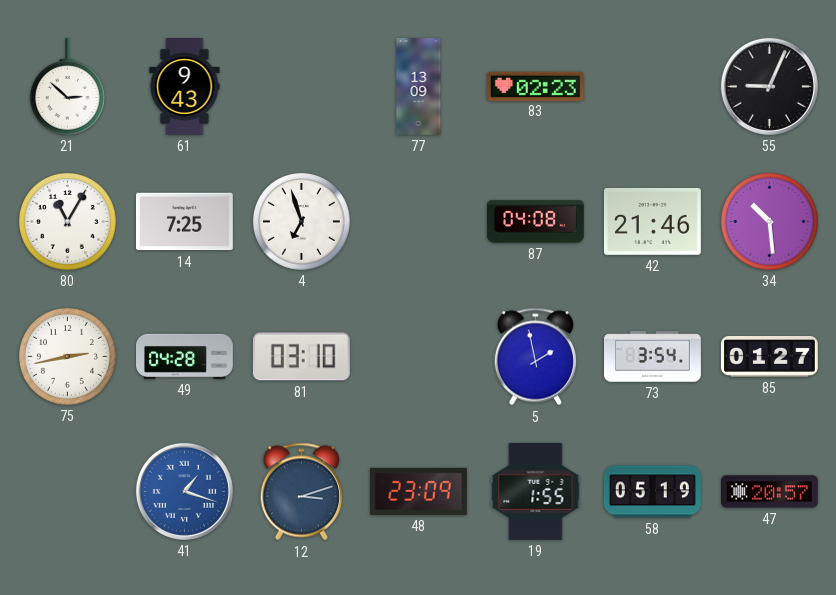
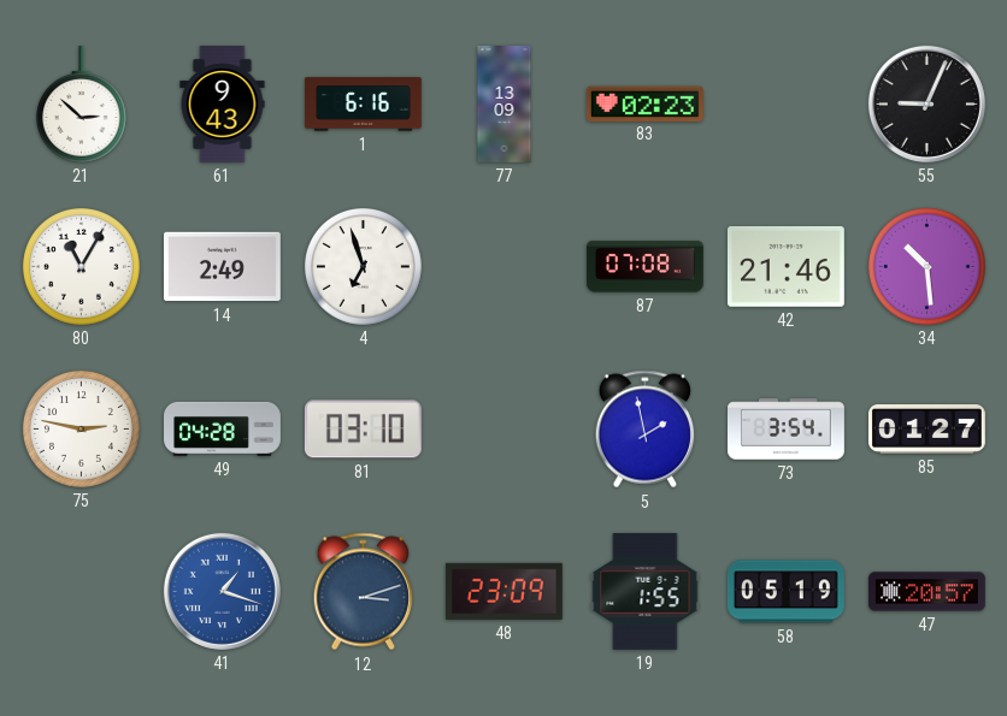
1: none -> 6:16
14: 7:25 -> 2:49
87: 04:08 -> 07:08
75: 2:43 -> 2:47
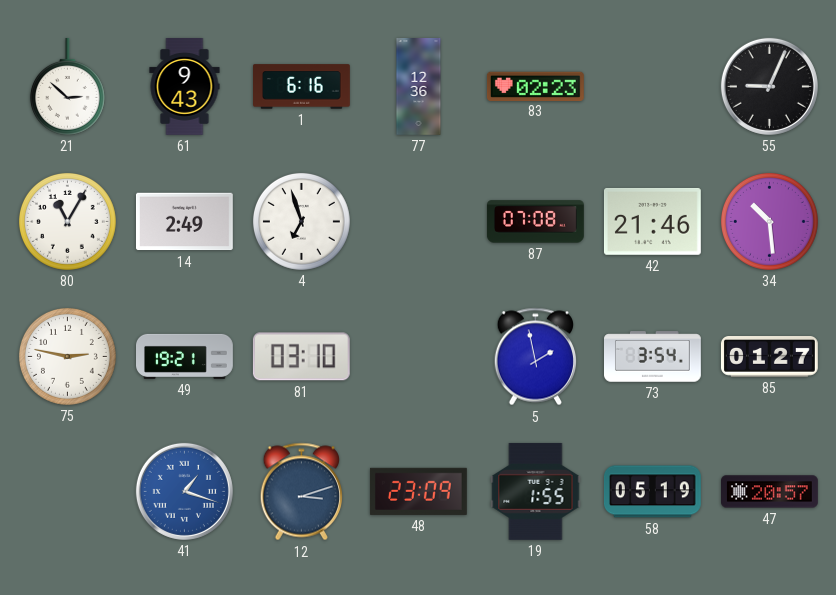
77: 13:09 -> 12:36
49: 04:28 -> 19:21
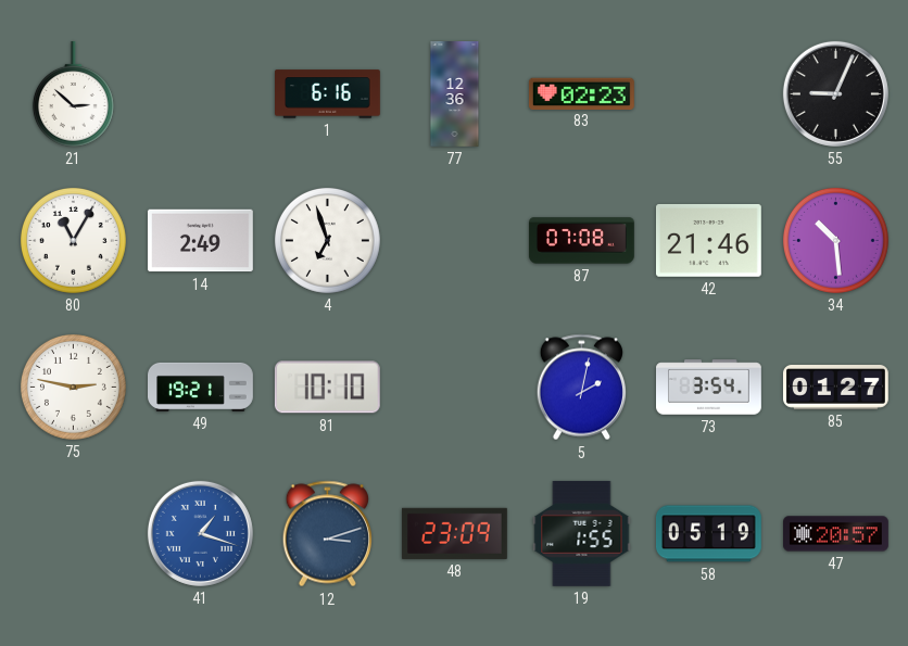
61: 9:43 -> none
81: 03:10 -> 10:10
5: 1:58 -> 2:02
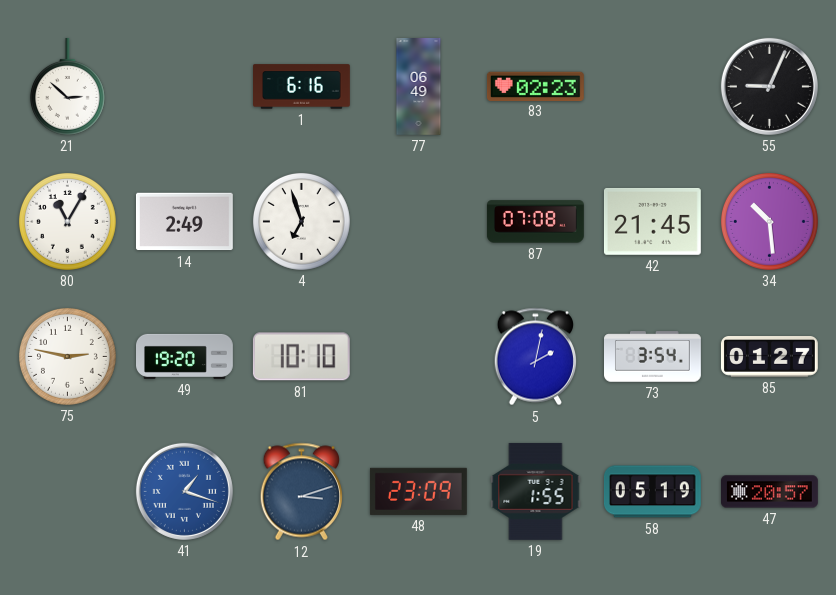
77: 12:36 -> 06:49
42: 21:46 -> 21:45
49: 19:21 -> 19:20
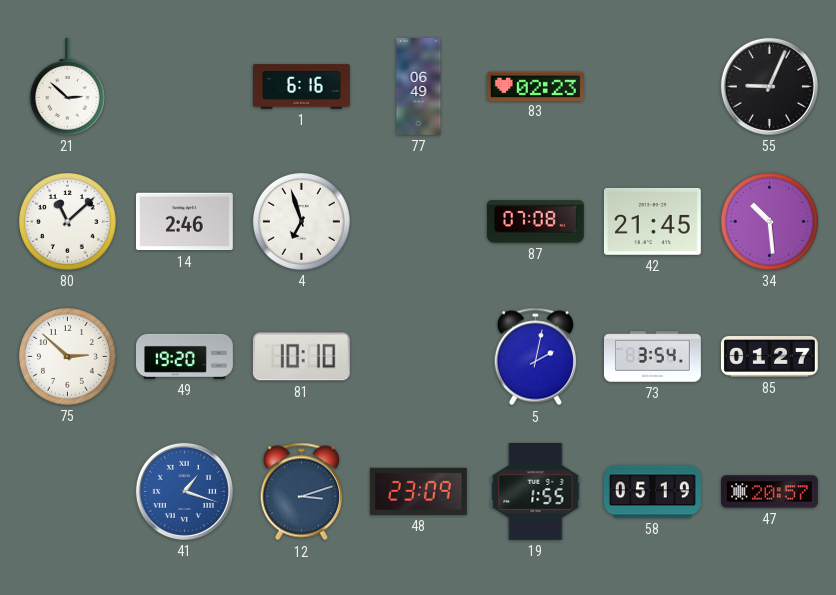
80: 11:05 -> 11:08
14: 2:49 -> 2:46
75: 2:47 -> 2:52
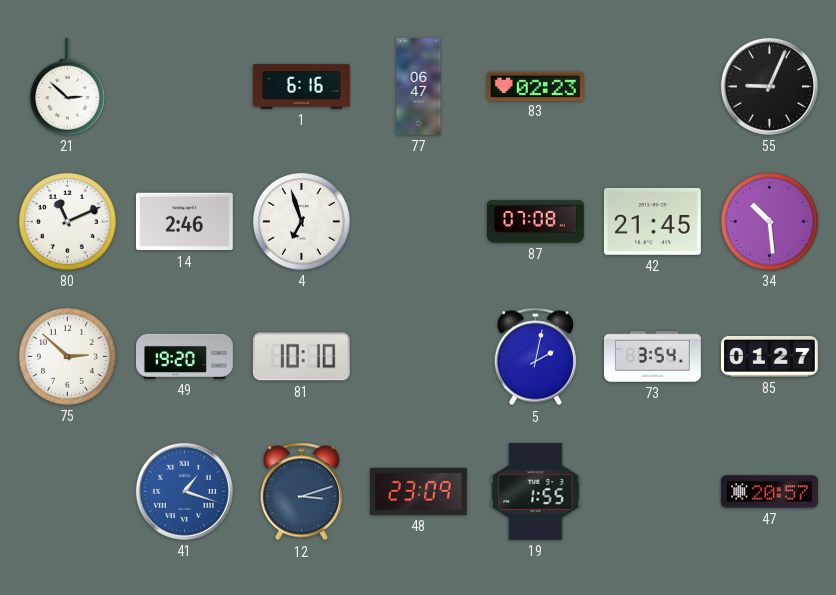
77: 06:49 -> 06:47
80: 11:08 -> 11:11
58: 05:19 -> none
